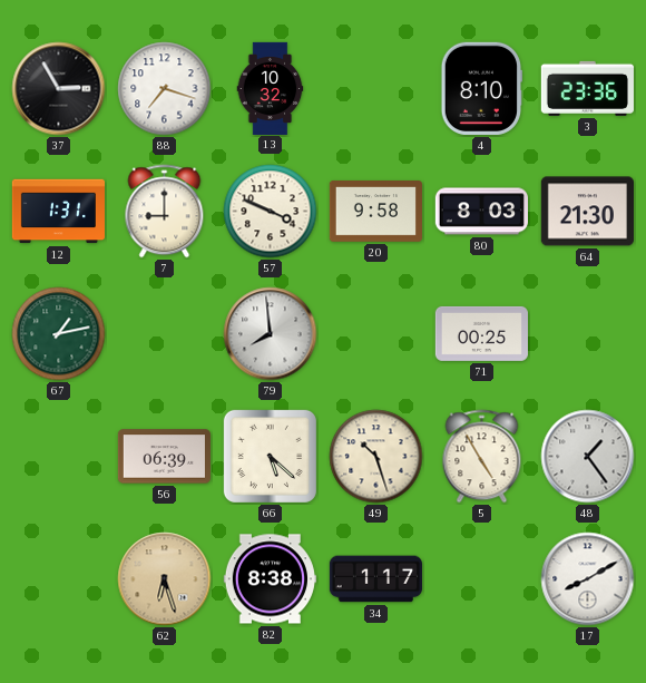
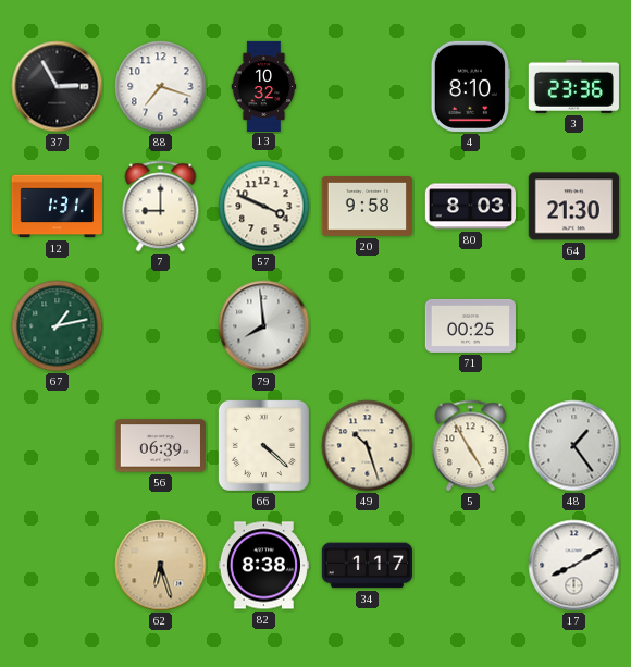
66: 5:22 -> 4:22
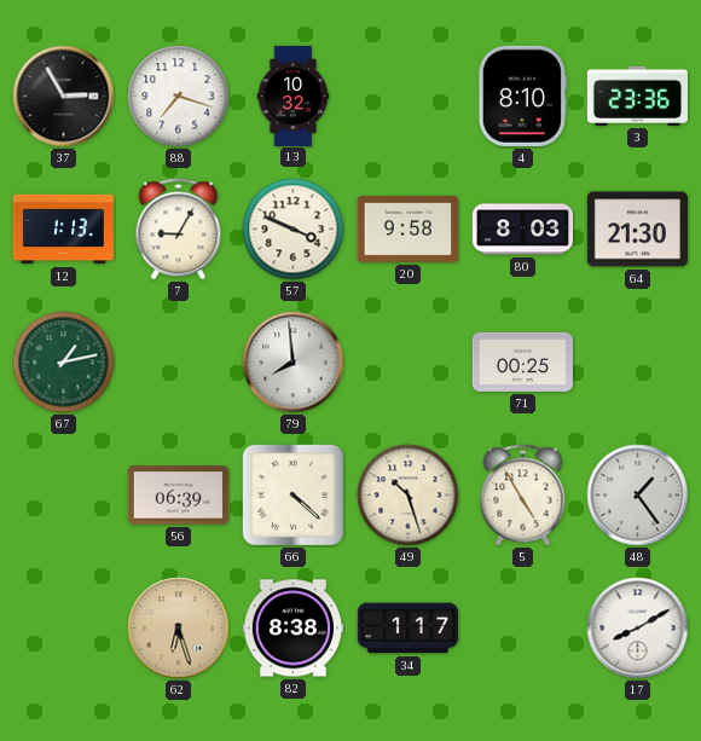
12: 1:31 -> 1:13
7: 9:00 -> 9:05
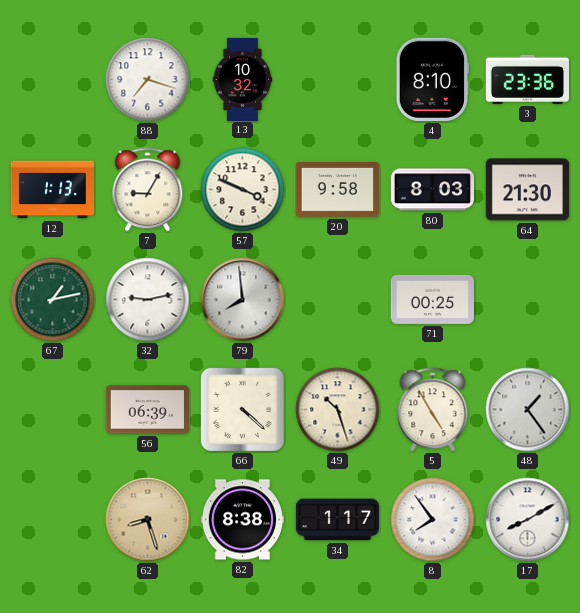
37: 2:55 -> none
32: none -> 9:13
62: 6:27 -> 8:27
8: none -> 7:54
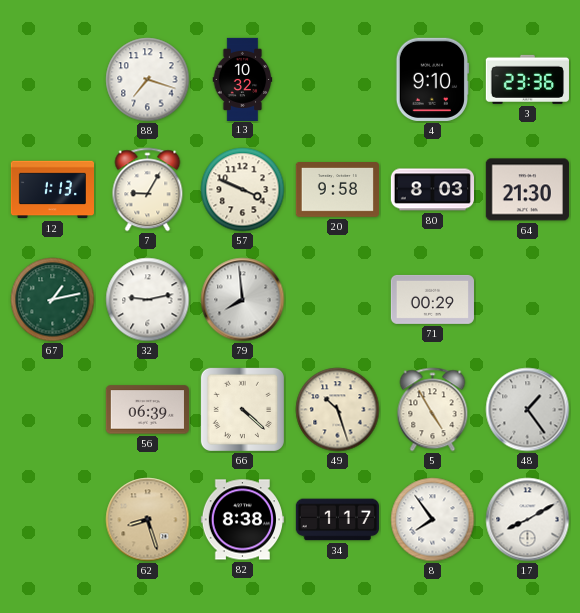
4: 8:10 -> 9:10
71: 00:25 -> 00:29
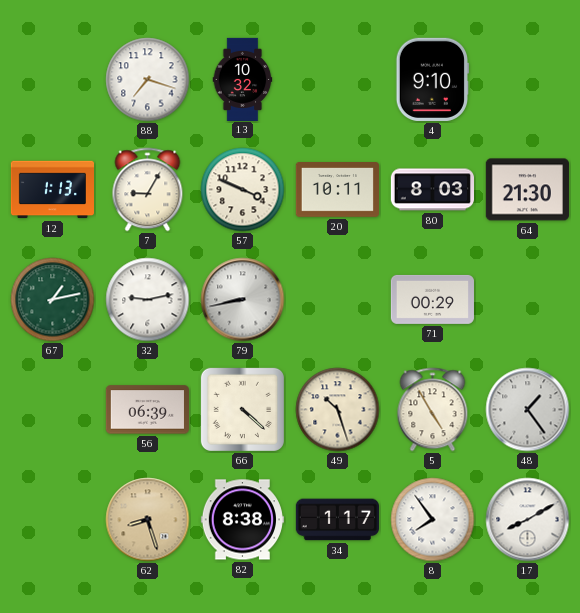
3: 23:36 -> none
20: 9:58 -> 10:11
79: 7:59 -> 8:43
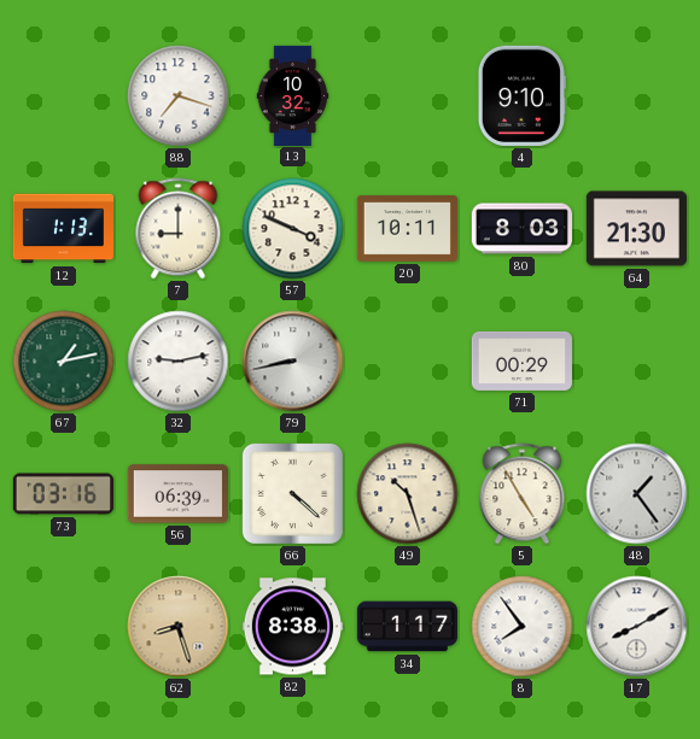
7: 9:05 -> 9:00
73: none -> 03:16
